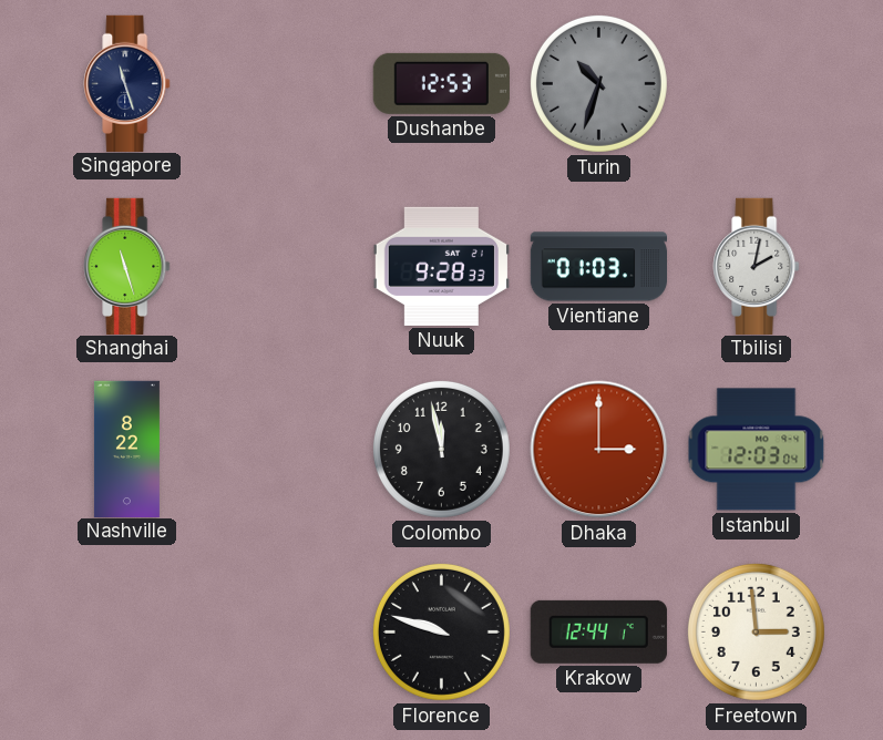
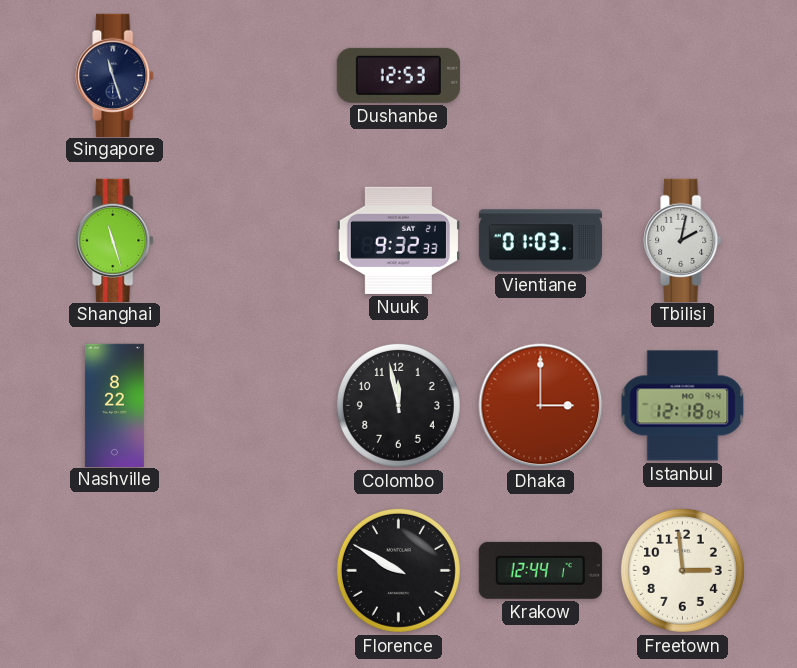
Turin: 10:33 -> none
Nuuk: 9:28 -> 9:32
Istanbul: 12:03 -> 12:18
Florence: 9:48 -> 9:50
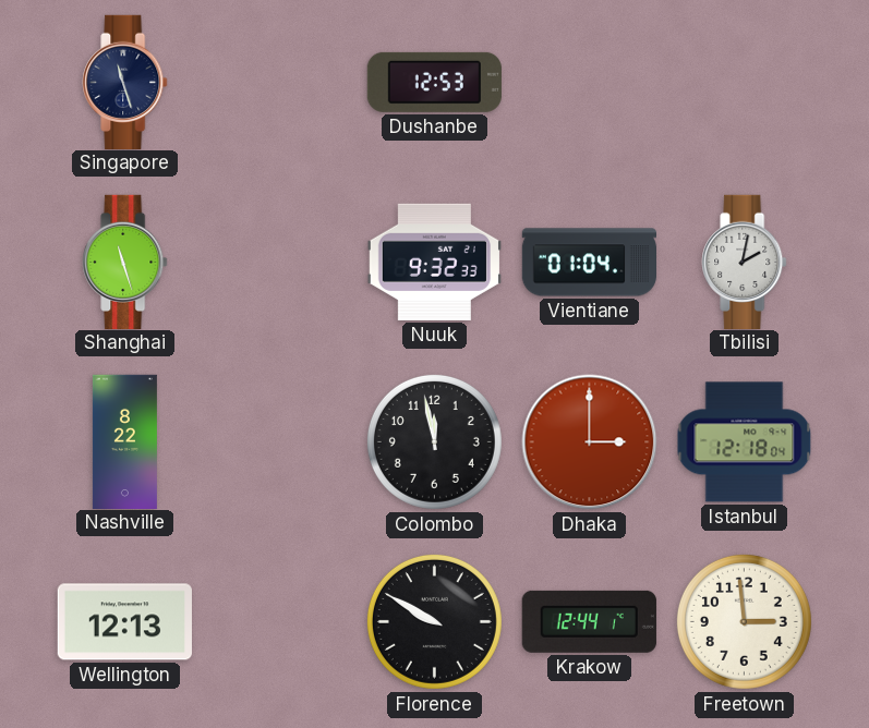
Vientiane: 01:03 -> 01:04
Wellington: none -> 12:13
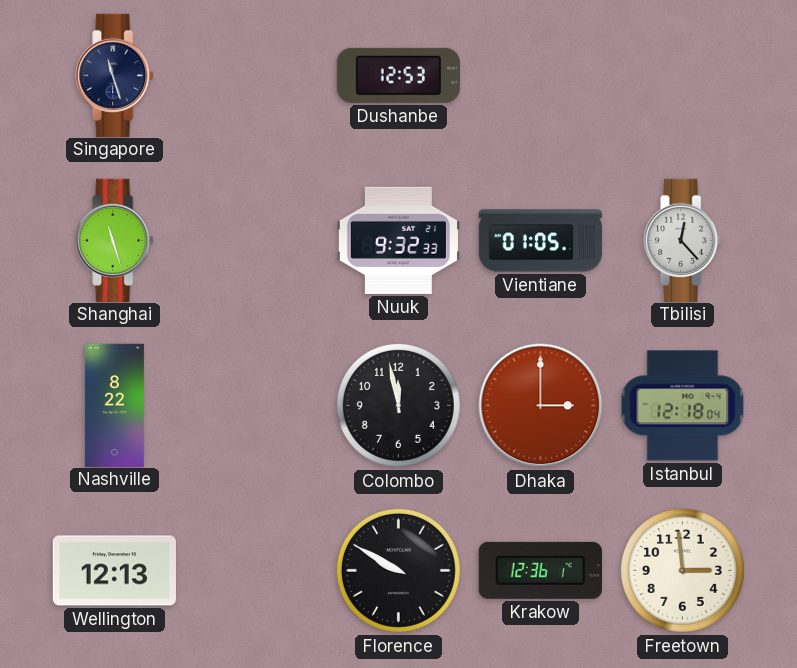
Vientiane: 01:04 -> 01:05
Tbilisi: 2:02 -> 12:23
Krakow: 12:44 -> 12:36
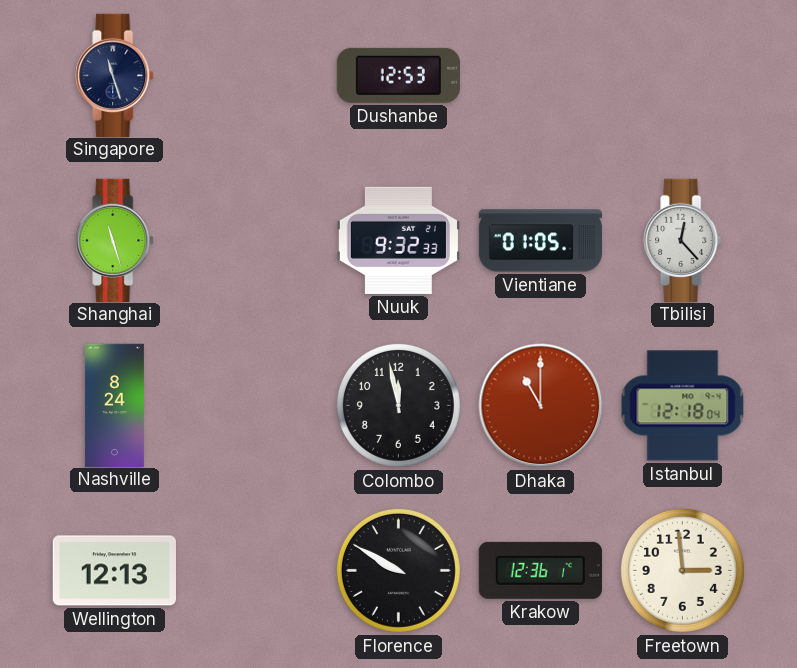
Nashville: 8:22 -> 8:24
Dhaka: 3:00 -> 11:00
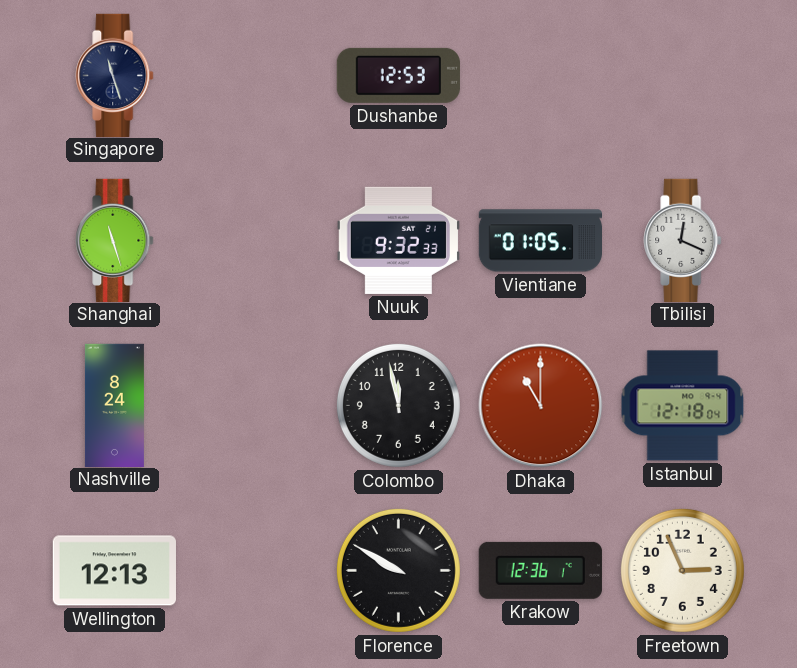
Tbilisi: 12:23 -> 12:19
Freetown: 2:59 -> 2:56
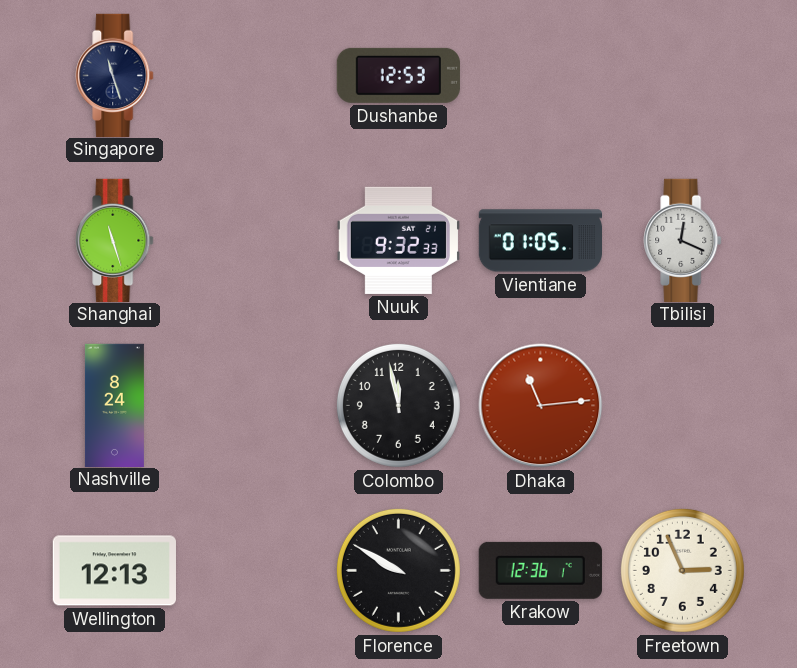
Dhaka: 11:00 -> 11:14
Istanbul: 12:18 -> none
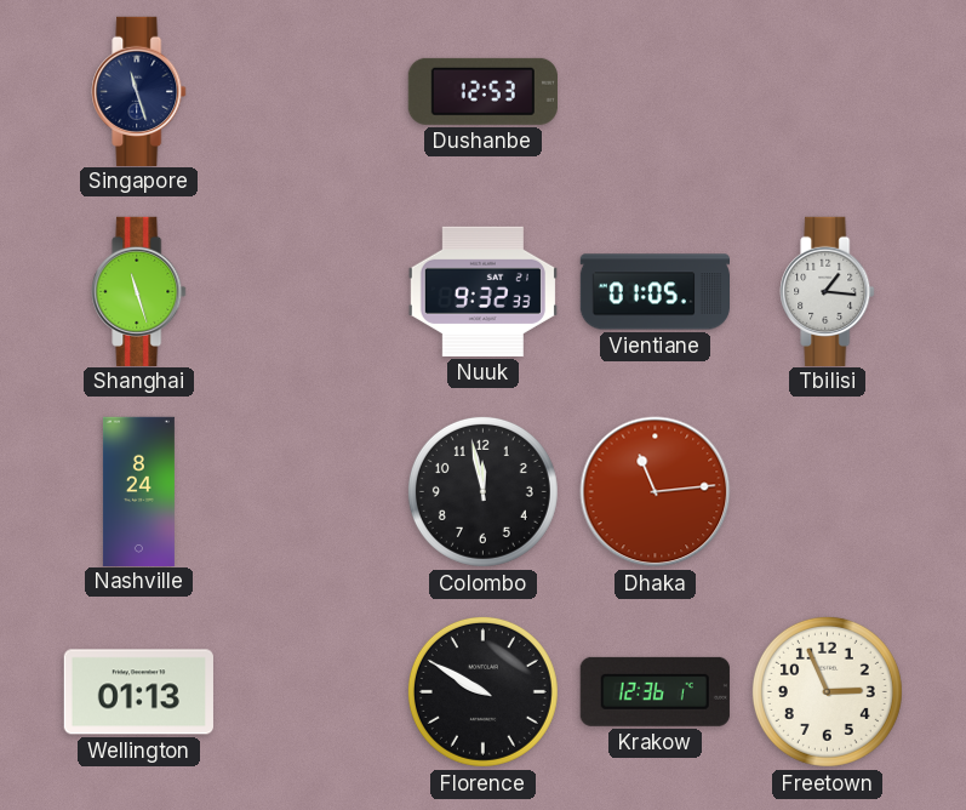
Tbilisi: 12:19 -> 1:16
Wellington: 12:13 -> 01:13
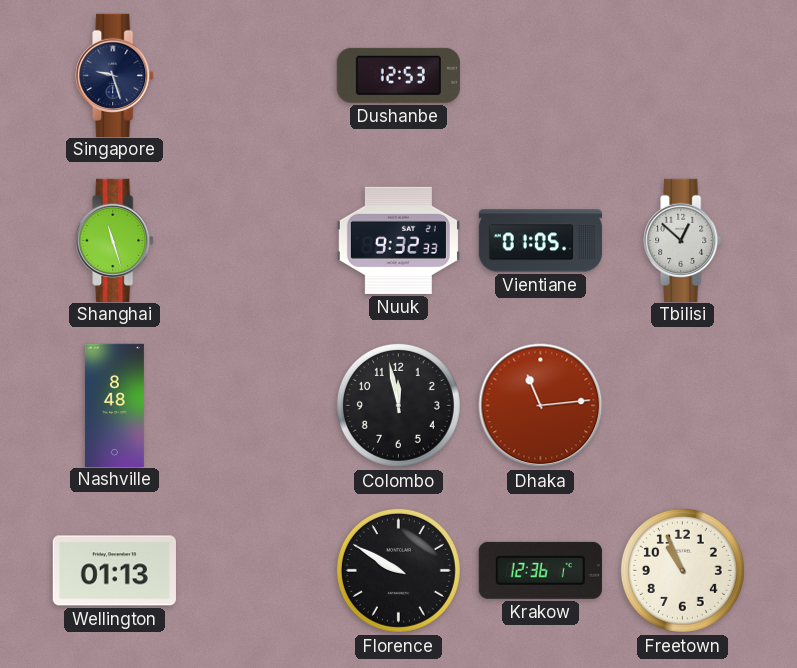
Singapore: 11:27 -> 9:27
Tbilisi: 1:16 -> 12:52
Nashville: 8:24 -> 8:48
Freetown: 2:56 -> 10:56
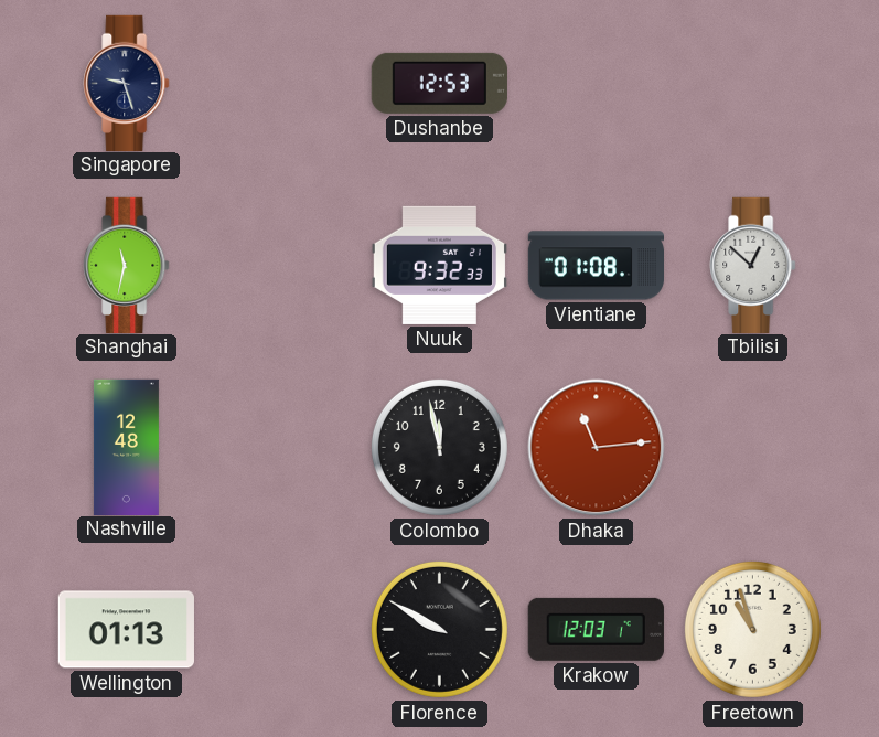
Shanghai: 11:27 -> 11:32
Vientiane: 01:05 -> 01:08
Nashville: 8:48 -> 12:48
Krakow: 12:36 -> 12:03
Freetown: 10:56 -> 10:57
